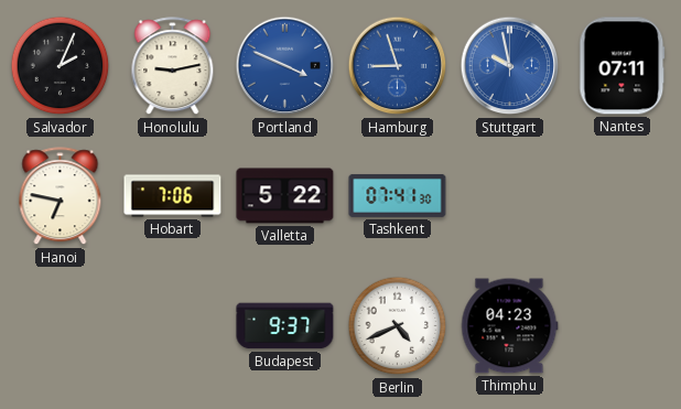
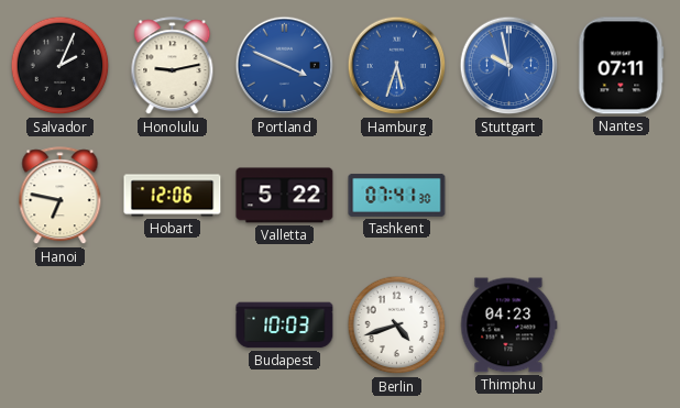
Hamburg: 8:57 -> 5:33
Hobart: 7:06 -> 12:06
Budapest: 9:37 -> 10:03
Berlin: 4:41 -> 4:42
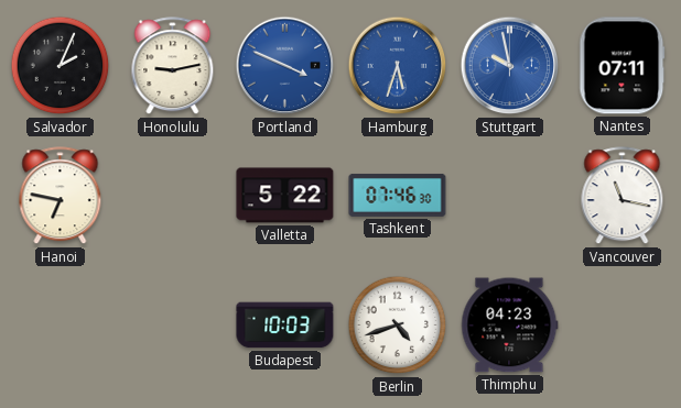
Hobart: 12:06 -> none
Tashkent: 07:41 -> 07:46
Vancouver: none -> 11:17
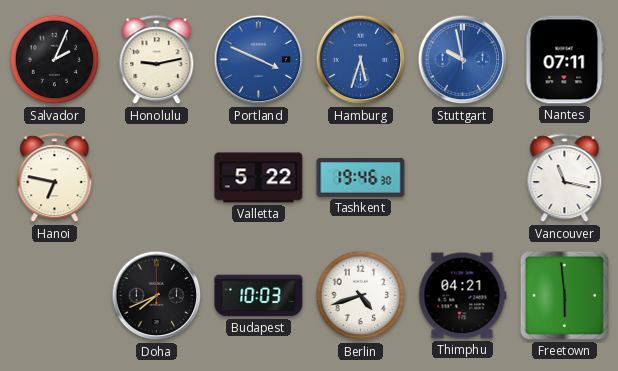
Tashkent: 07:46 -> 19:46
Doha: none -> 7:41
Thimphu: 04:23 -> 04:21
Freetown: none -> 5:59
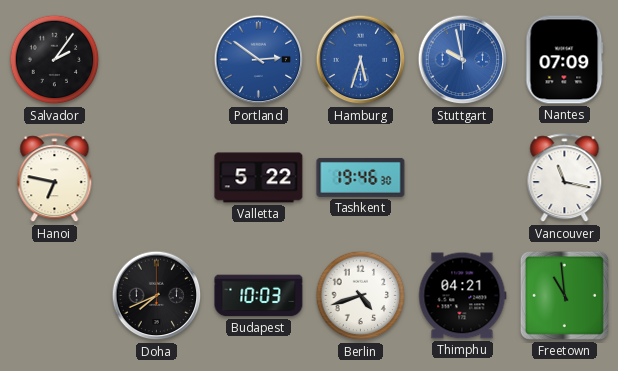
Salvador: 2:04 -> 2:06
Honolulu: 9:13 -> none
Portland: 3:49 -> 2:51
Nantes: 07:11 -> 07:09
Freetown: 5:59 -> 10:59
